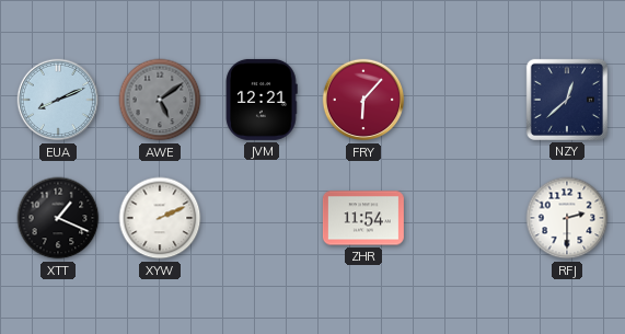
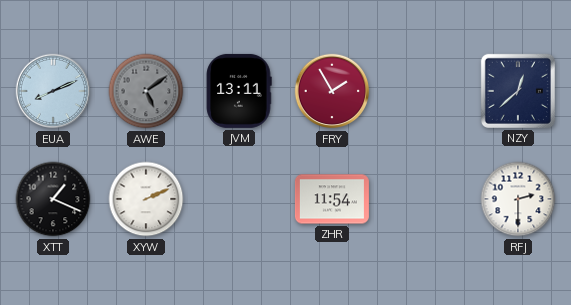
JVM: 12:21 -> 13:11
FRY: 6:07 -> 1:55
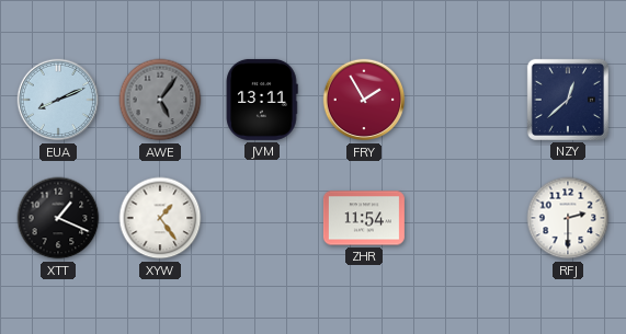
AWE: 5:09 -> 5:06
XYW: 2:11 -> 1:24
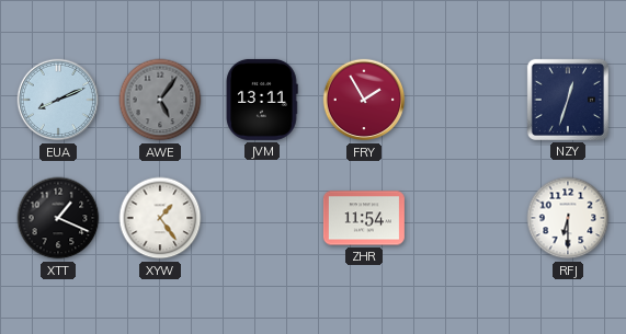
NZY: 12:38 -> 12:33
RFJ: 2:30 -> 6:30
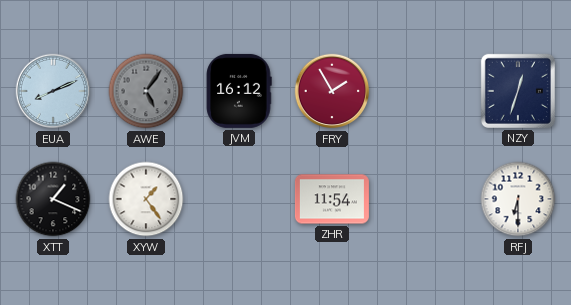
JVM: 13:11 -> 16:12
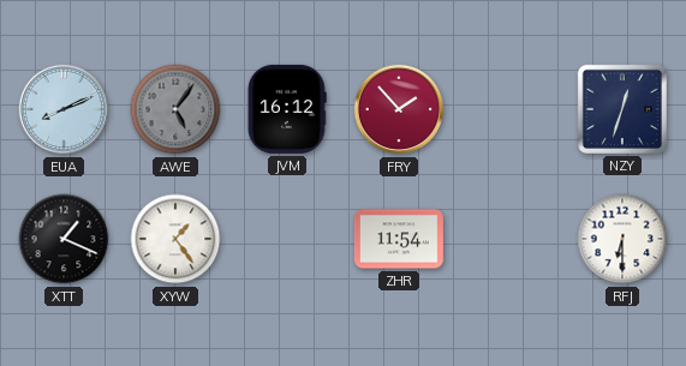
FRY: 1:55 -> 1:53
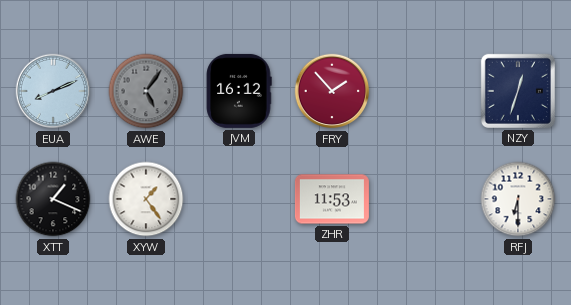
ZHR: 11:54 -> 11:53
